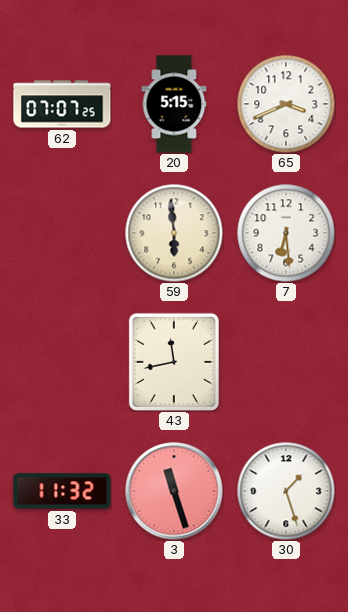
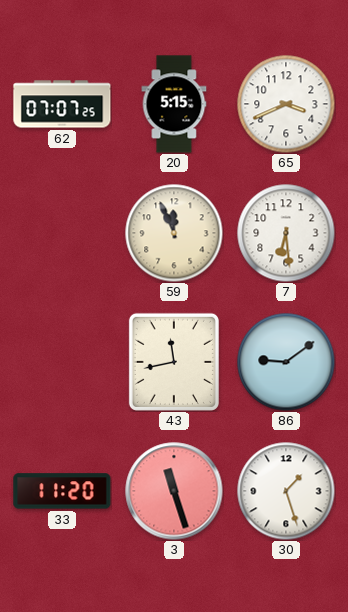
59: 5:59 -> 11:56
86: none -> 9:09
33: 11:32 -> 11:20
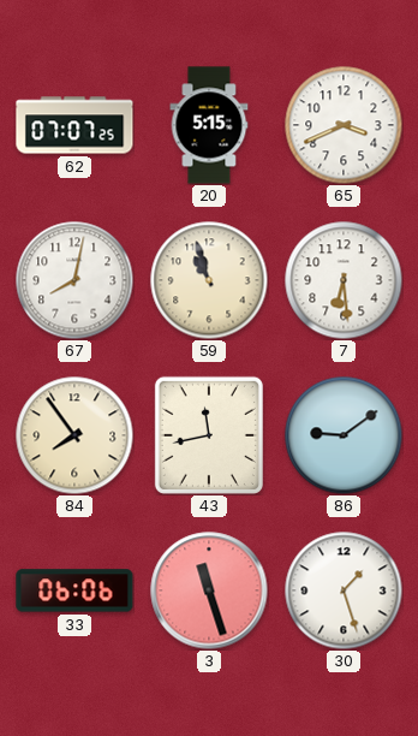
67: none -> 8:02
59: 11:56 -> 10:57
84: none -> 7:54
33: 11:20 -> 06:06
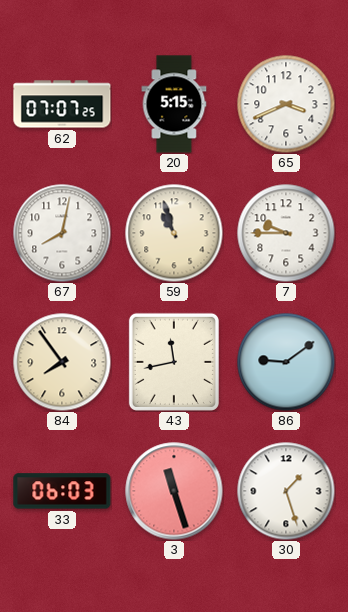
7: 6:29 -> 9:45
33: 06:06 -> 06:03
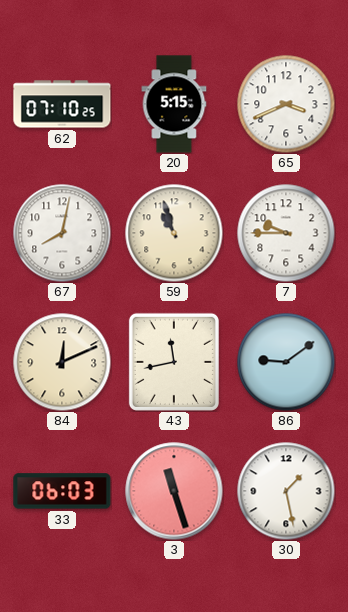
62: 07:07 -> 07:10
84: 7:54 -> 12:11
30: 1:27 -> 1:28
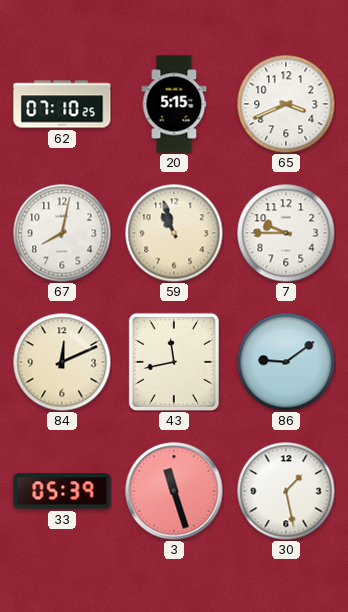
33: 06:03 -> 05:39
